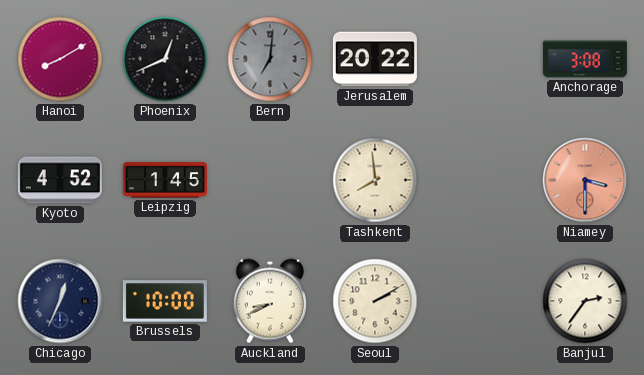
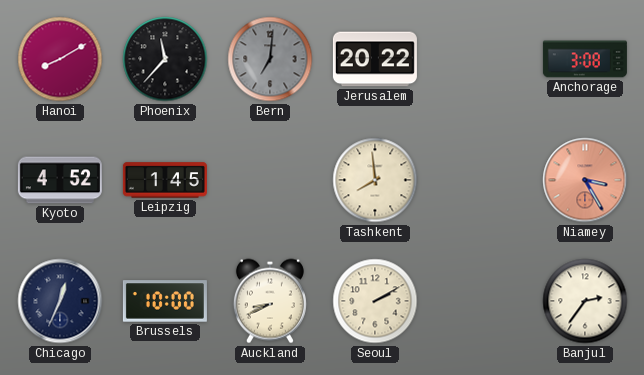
Phoenix: 12:41 -> 11:37
Niamey: 3:30 -> 3:25
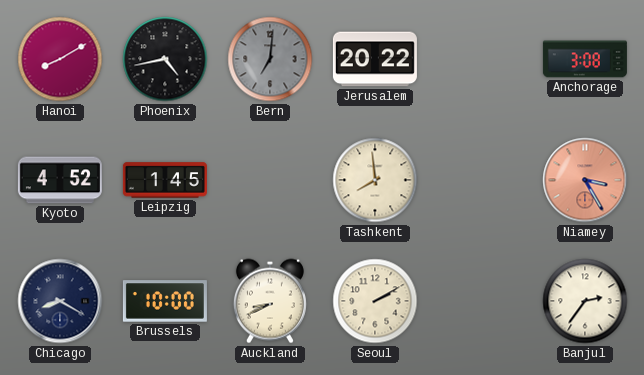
Phoenix: 11:37 -> 4:43
Chicago: 12:34 -> 8:20
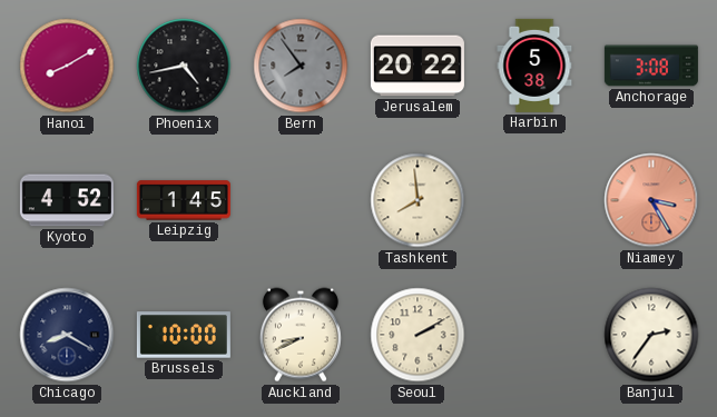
Bern: 7:01 -> 7:54
Harbin: none -> 5:38
